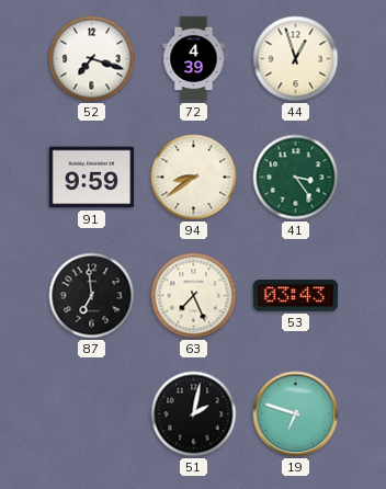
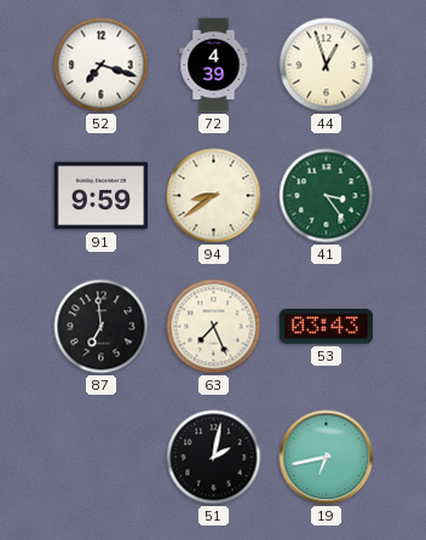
19: 6:48 -> 6:43
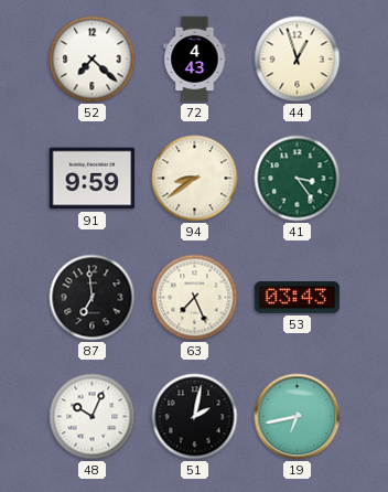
52: 7:18 -> 7:22
72: 4:39 -> 4:43
48: none -> 10:04
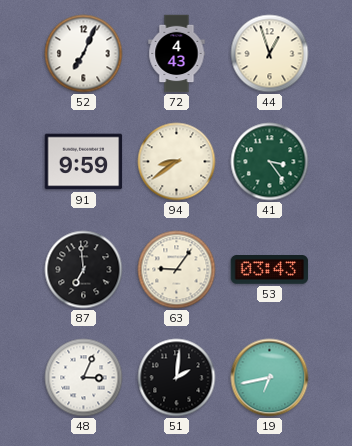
52: 7:22 -> 7:04
63: 7:26 -> 9:06
48: 10:04 -> 3:04
51: 2:02 -> 2:01
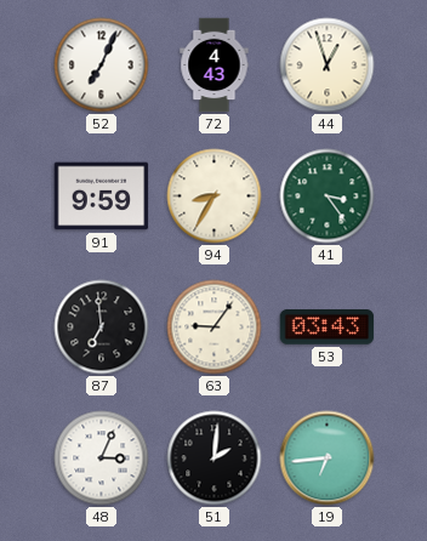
94: 8:39 -> 8:35
19: 6:43 -> 6:44
